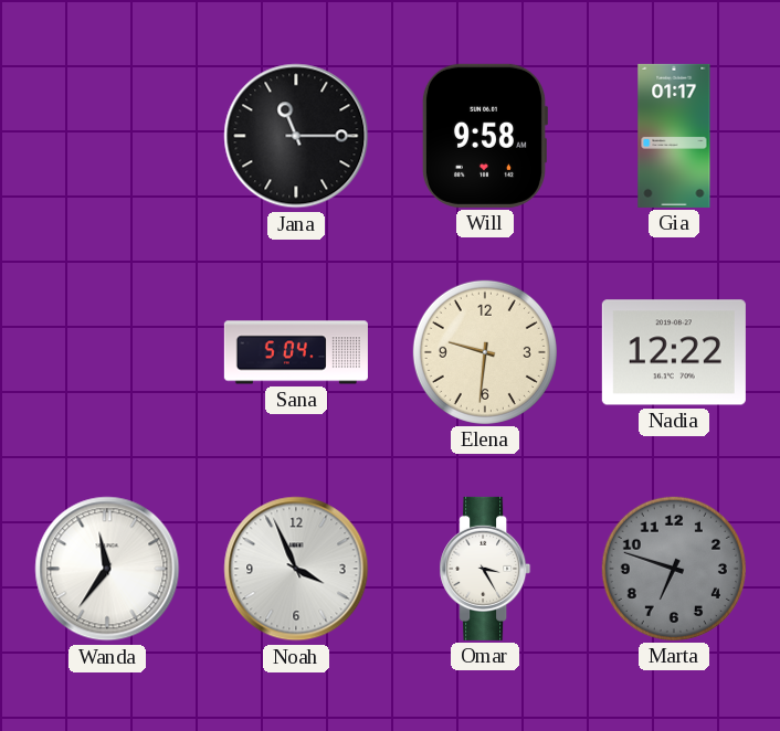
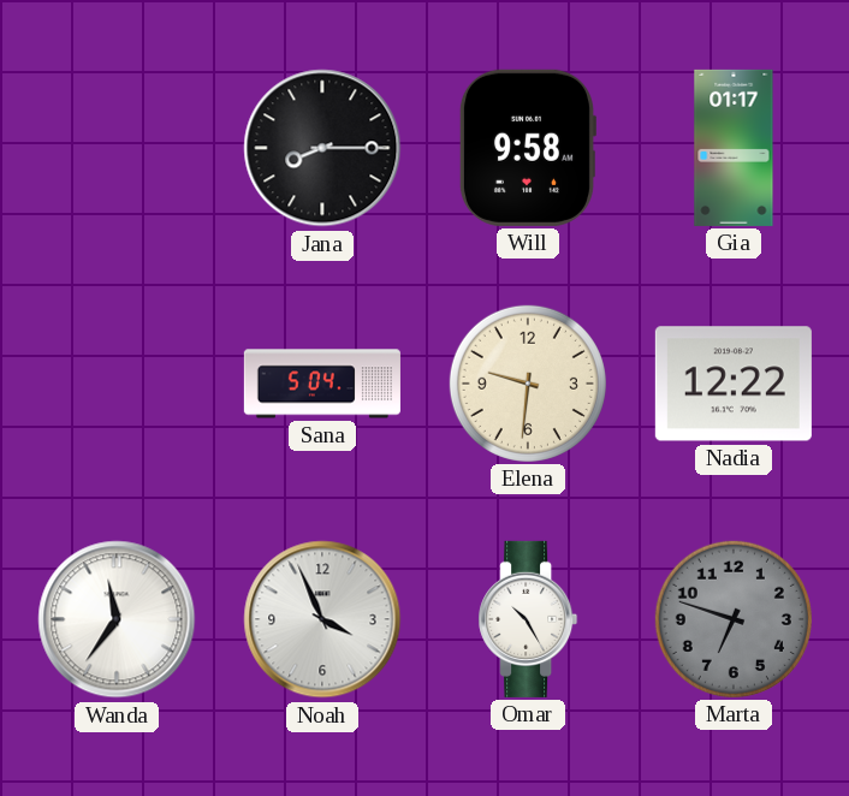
Jana: 11:15 -> 8:15
Omar: 3:25 -> 10:25
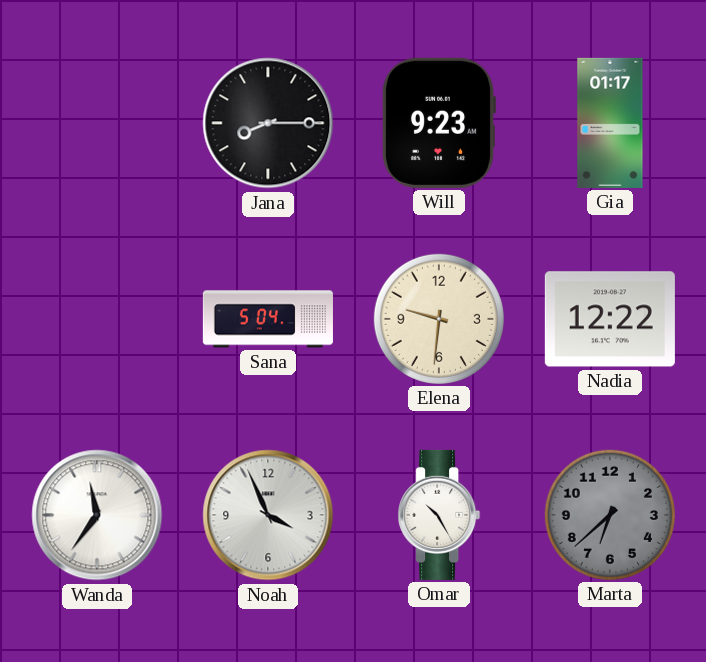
Will: 9:58 -> 9:23
Marta: 6:48 -> 6:38
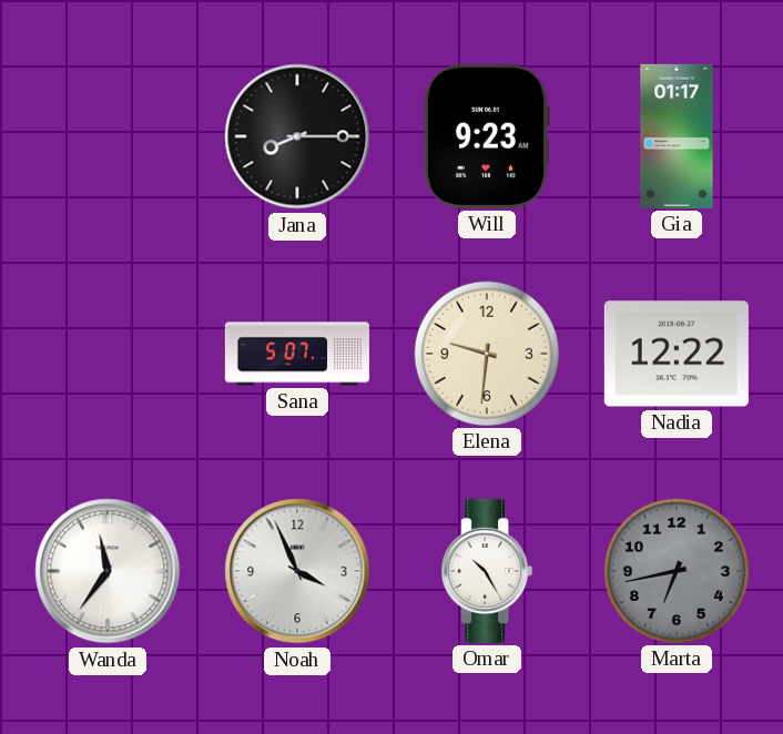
Sana: 5:04 -> 5:07
Marta: 6:38 -> 6:43
